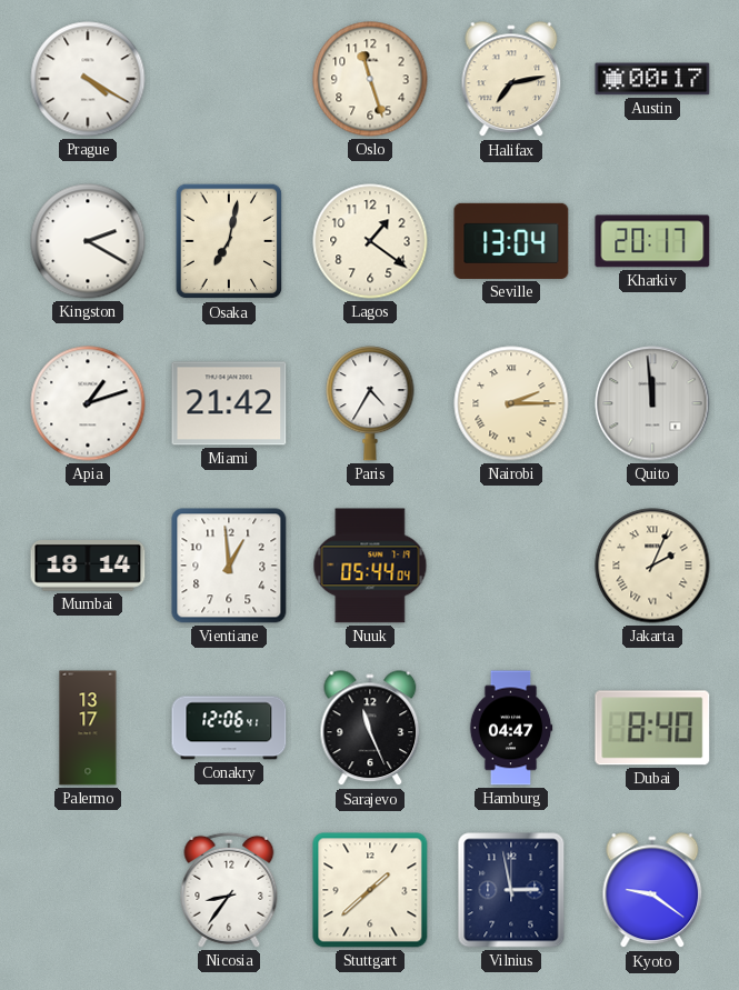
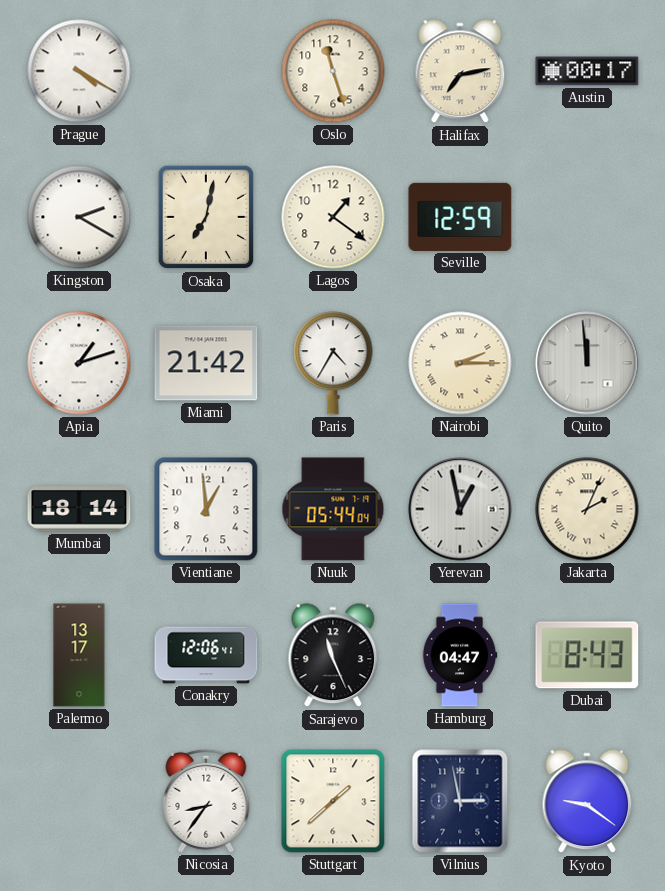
Seville: 13:04 -> 12:59
Kharkiv: 20:17 -> none
Yerevan: none -> 12:58
Dubai: 8:40 -> 8:43
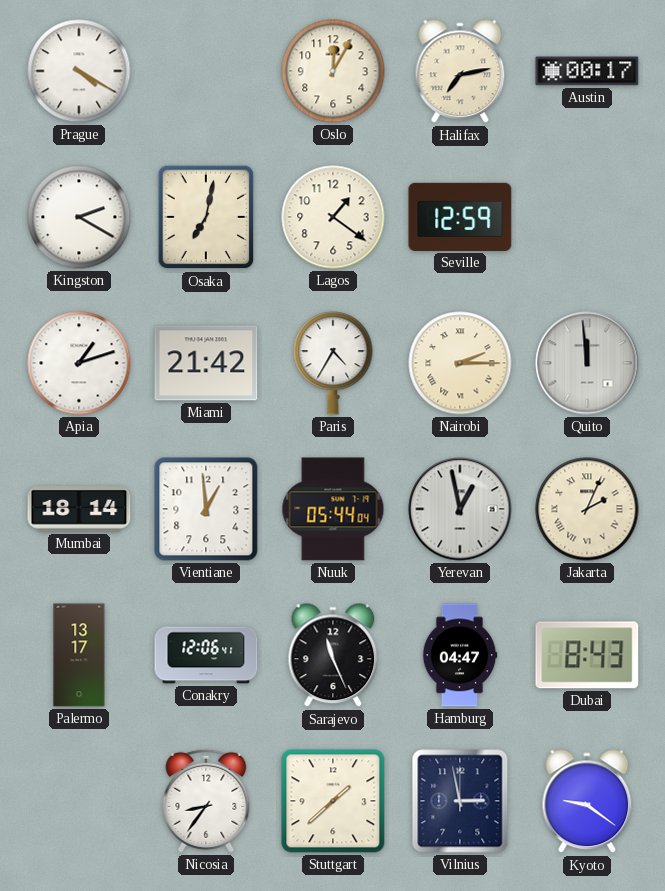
Oslo: 11:27 -> 12:05
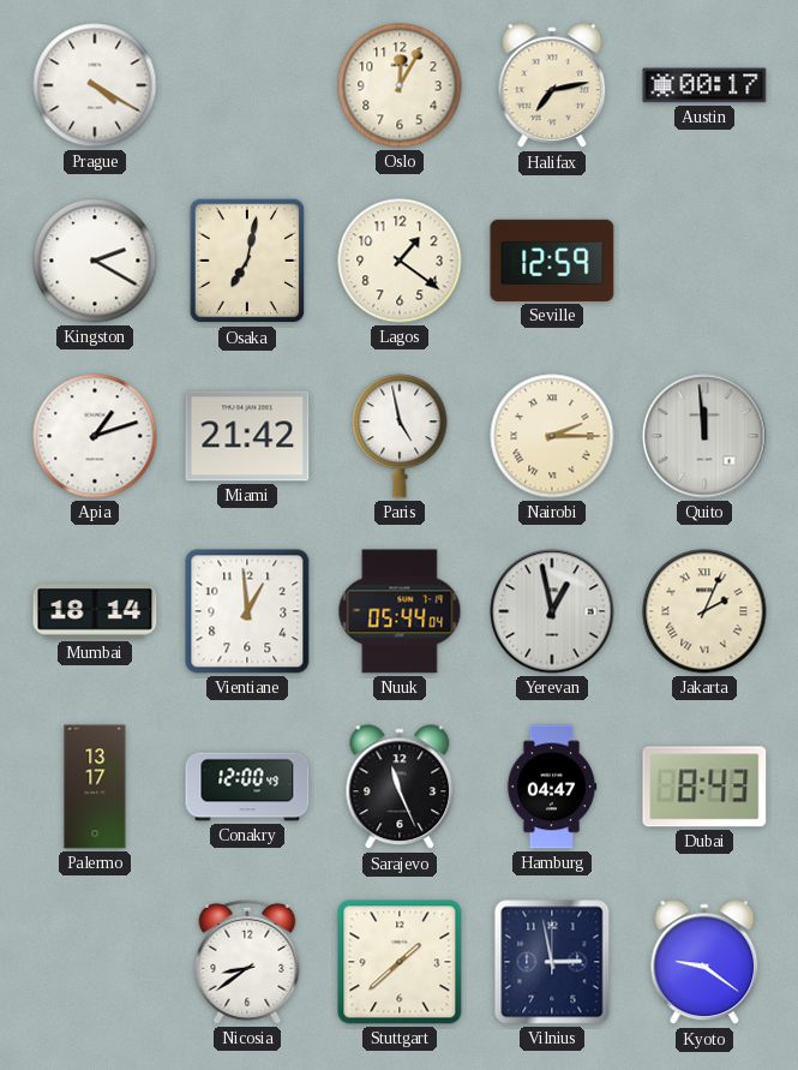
Paris: 4:35 -> 4:58
Conakry: 12:06 -> 12:00
Nicosia: 8:36 -> 8:39
